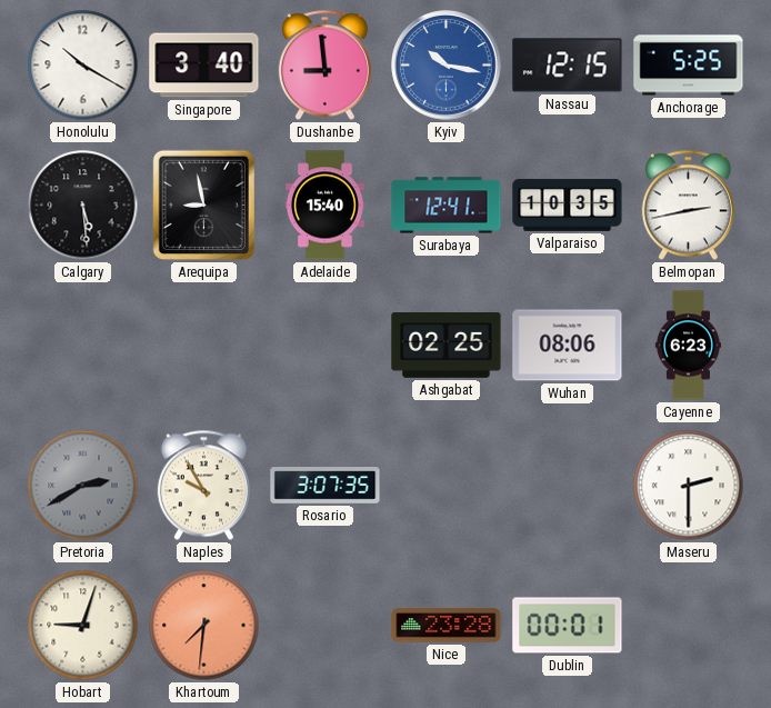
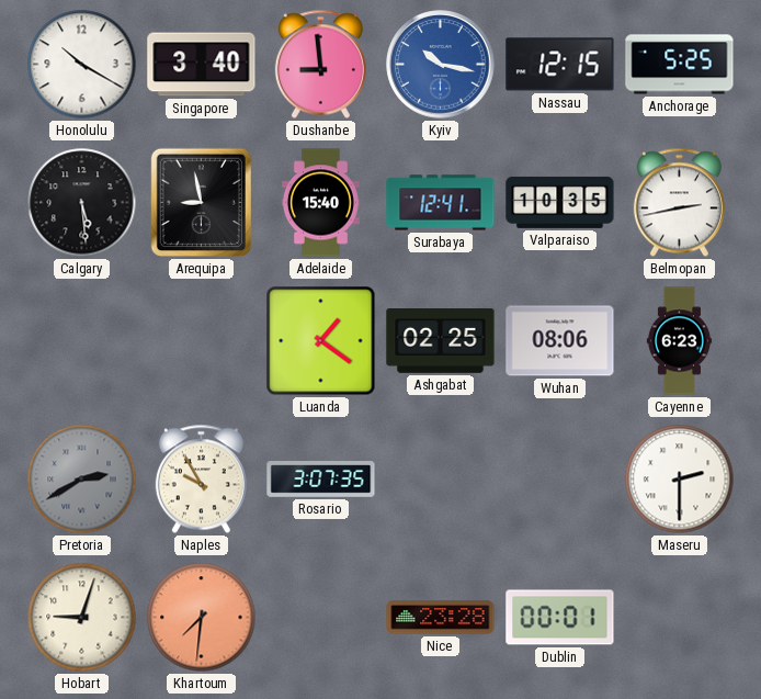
Luanda: none -> 1:21
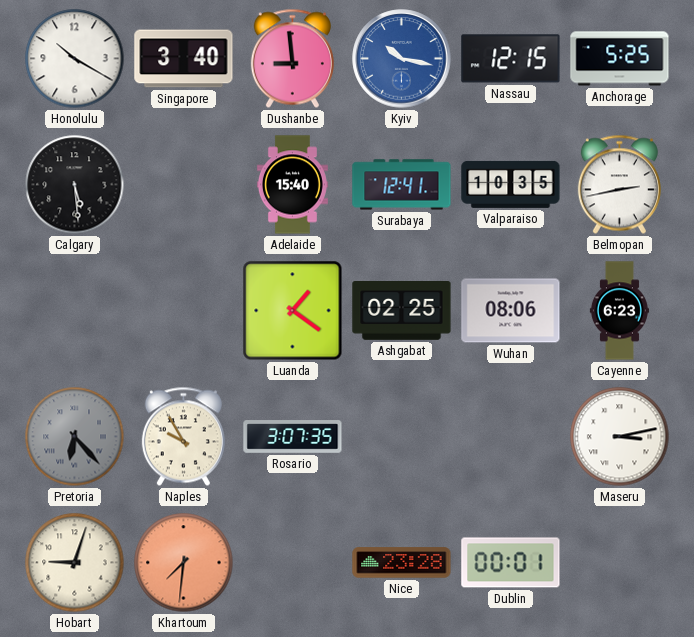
Arequipa: 8:58 -> none
Pretoria: 2:40 -> 6:23
Maseru: 2:30 -> 3:13
